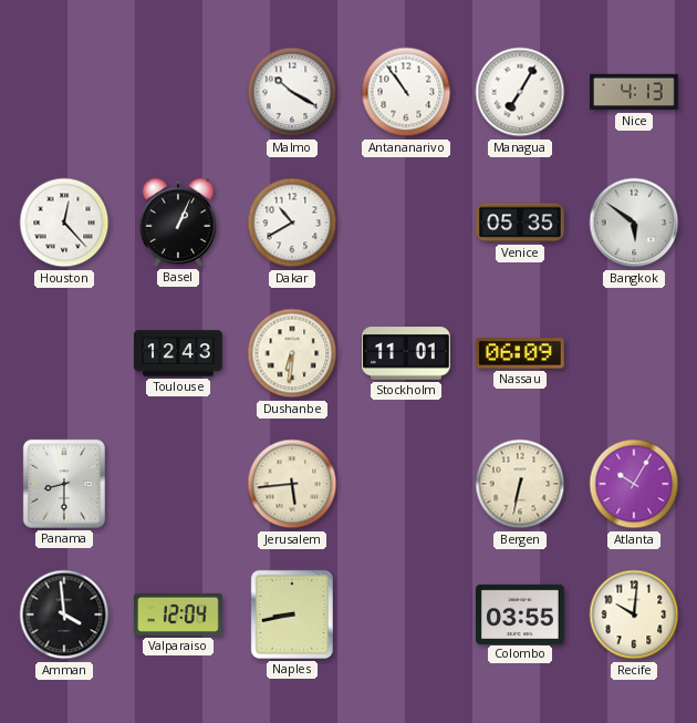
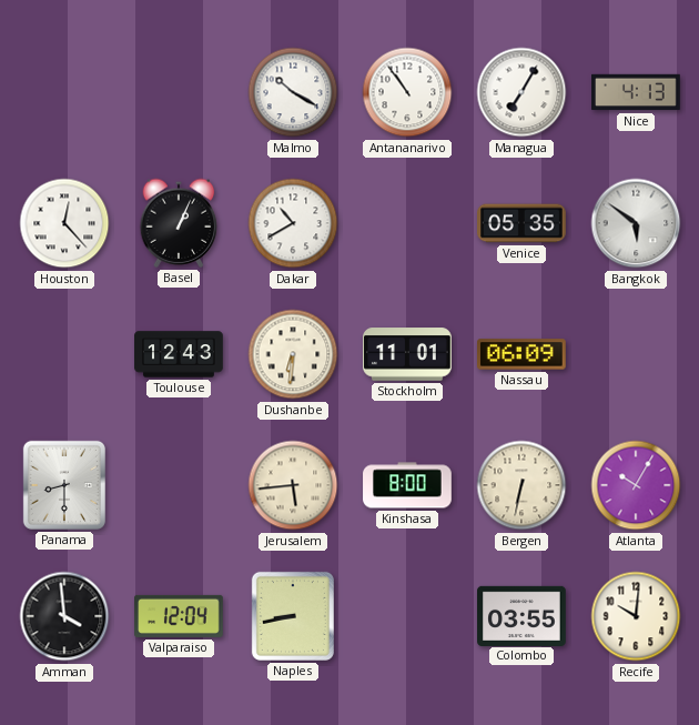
Kinshasa: none -> 8:00
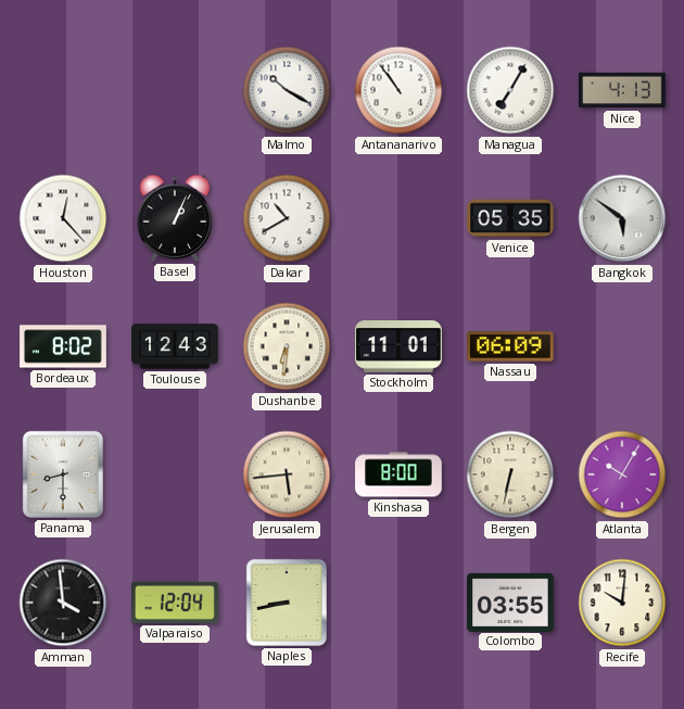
Bordeaux: none -> 8:02
